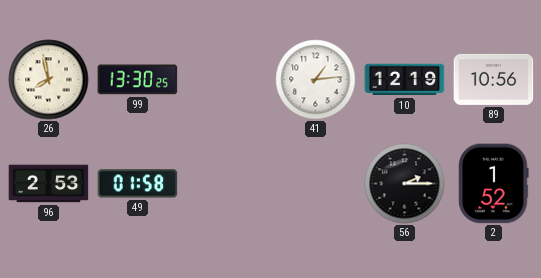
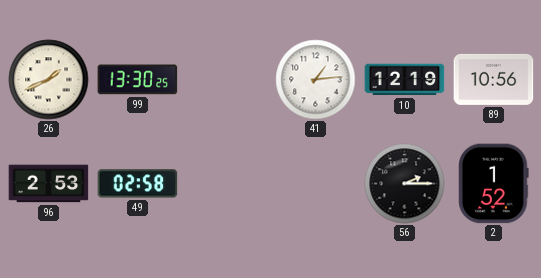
26: 7:58 -> 1:41
49: 01:58 -> 02:58
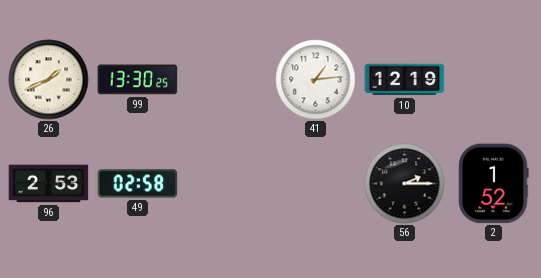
89: 10:56 -> none
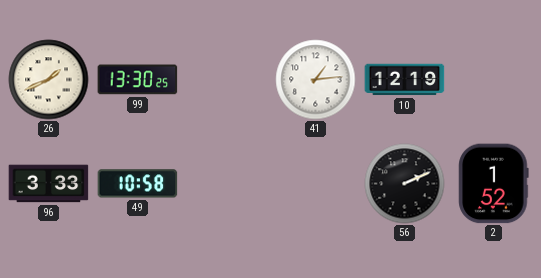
96: 2:53 -> 3:33
49: 02:58 -> 10:58
56: 2:15 -> 2:11
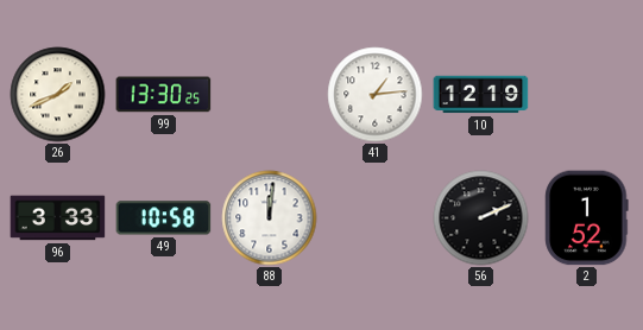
88: none -> 12:01
